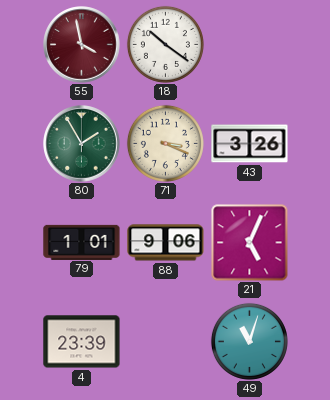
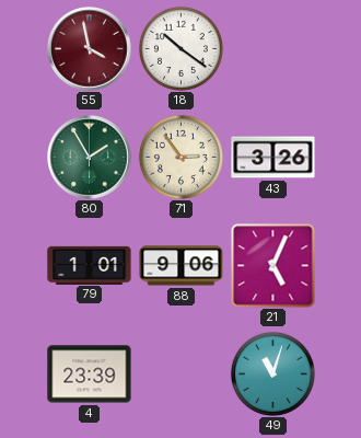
71: 3:19 -> 2:54
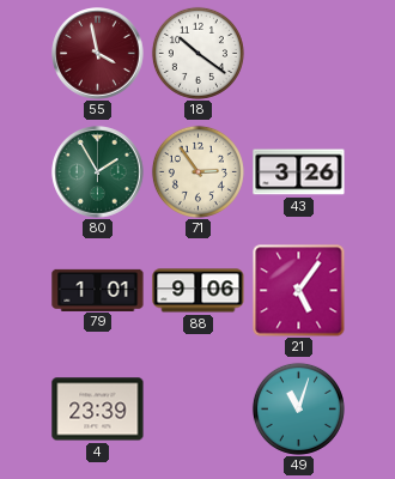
21: 5:04 -> 5:06
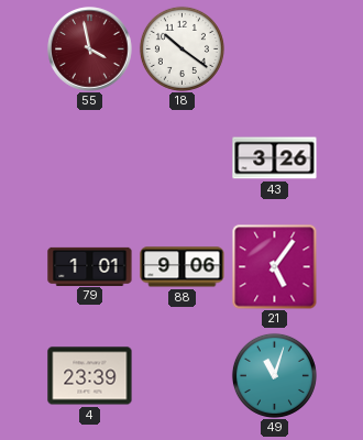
80: 1:55 -> none
71: 2:54 -> none
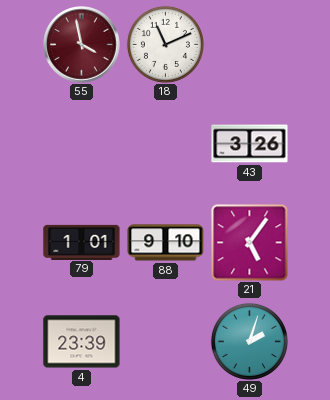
18: 10:21 -> 11:11
88: 9:06 -> 9:10
49: 11:03 -> 2:03
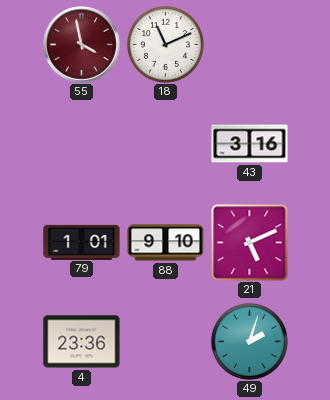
43: 3:26 -> 3:16
21: 5:06 -> 5:11
4: 23:39 -> 23:36
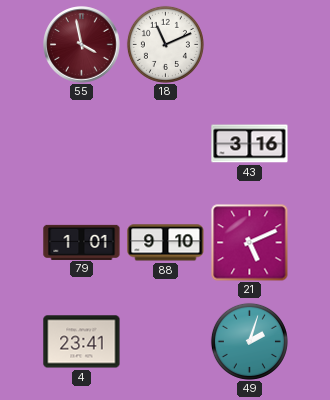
4: 23:36 -> 23:41
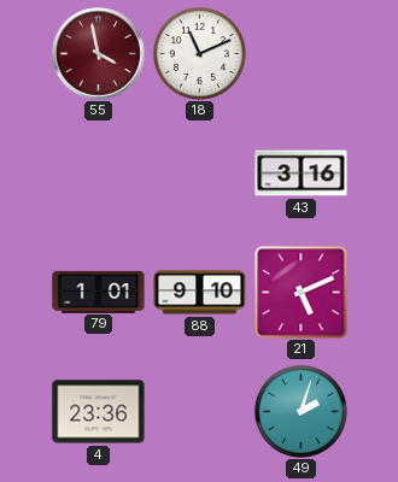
4: 23:41 -> 23:36
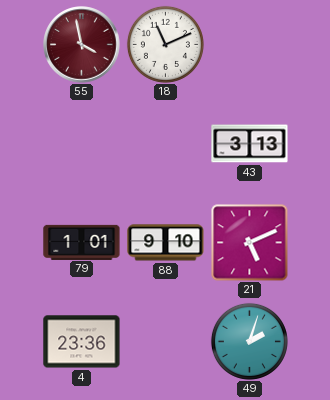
43: 3:16 -> 3:13
